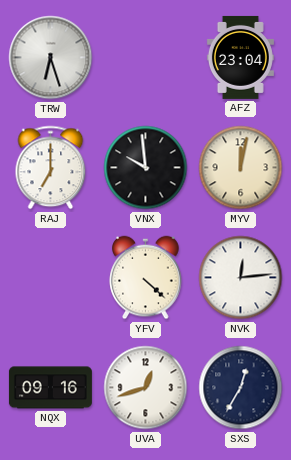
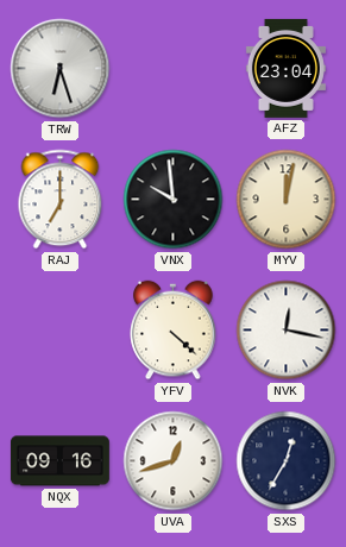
NVK: 12:14 -> 12:17
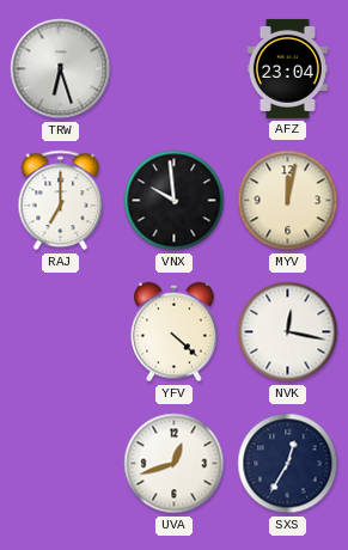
NQX: 09:16 -> none
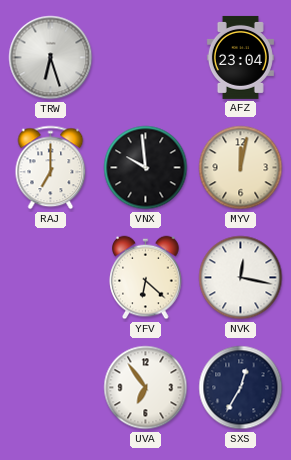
YFV: 4:22 -> 6:22
UVA: 12:42 -> 6:54
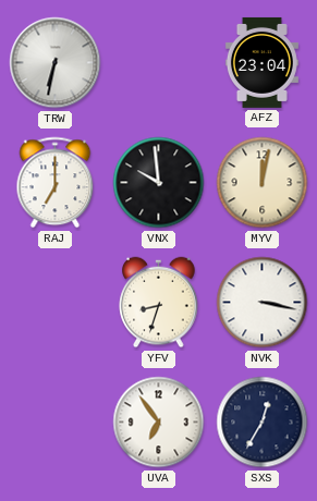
TRW: 6:27 -> 6:32
YFV: 6:22 -> 8:33
NVK: 12:17 -> 3:17
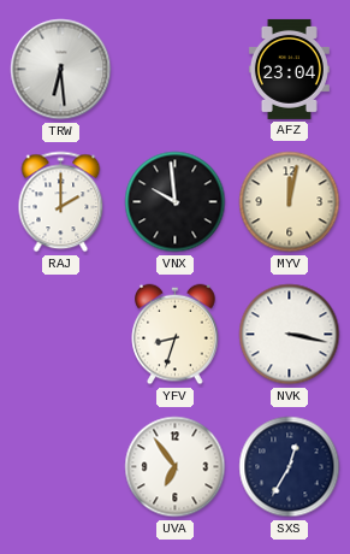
TRW: 6:32 -> 6:29
RAJ: 7:00 -> 2:00
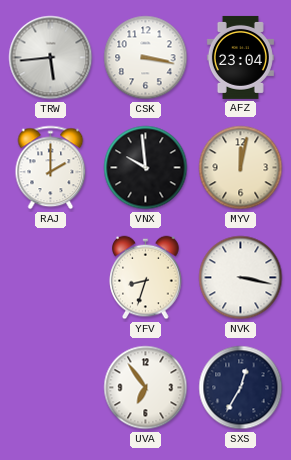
TRW: 6:29 -> 5:44
CSK: none -> 3:17
